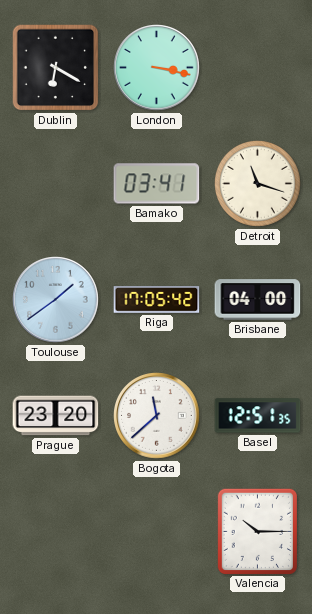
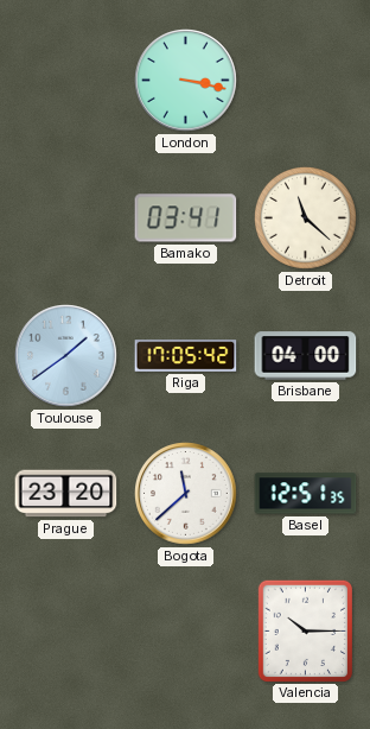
Dublin: 6:20 -> none
Detroit: 11:18 -> 11:22
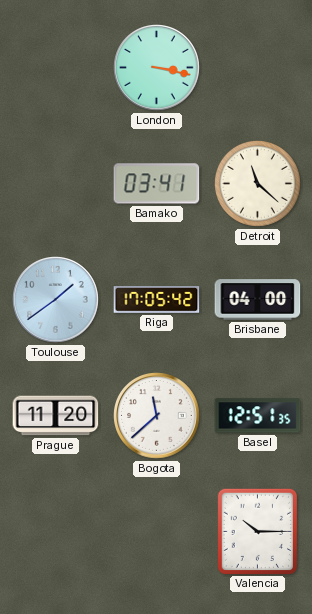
Prague: 23:20 -> 11:20
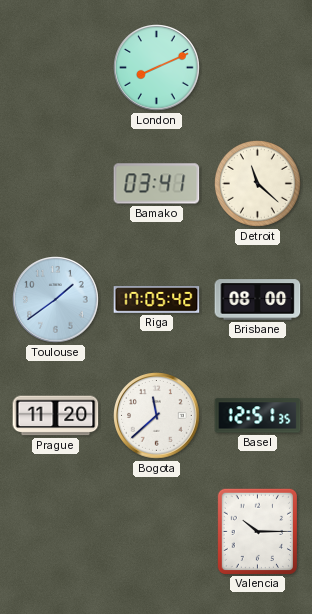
London: 3:17 -> 8:11
Brisbane: 04:00 -> 08:00
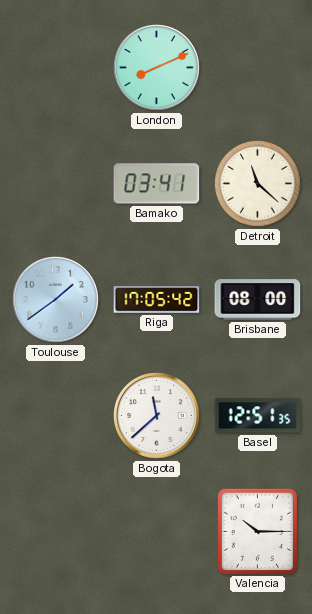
Prague: 11:20 -> none
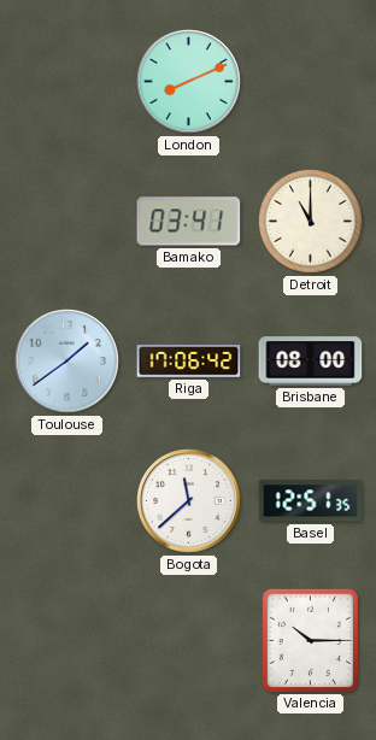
Detroit: 11:22 -> 11:00
Riga: 17:05 -> 17:06
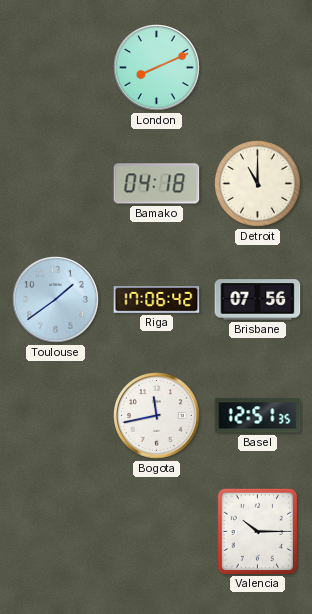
Bamako: 03:41 -> 04:18
Brisbane: 08:00 -> 07:56
Bogota: 11:38 -> 11:43
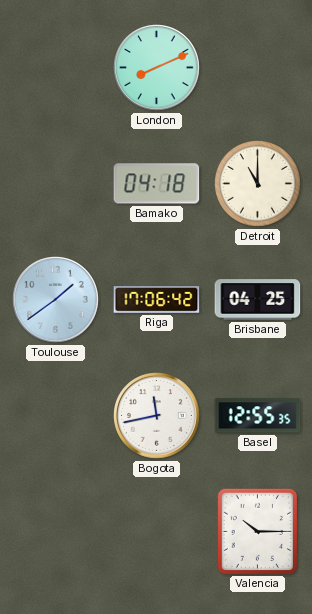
Brisbane: 07:56 -> 04:25
Basel: 12:51 -> 12:55
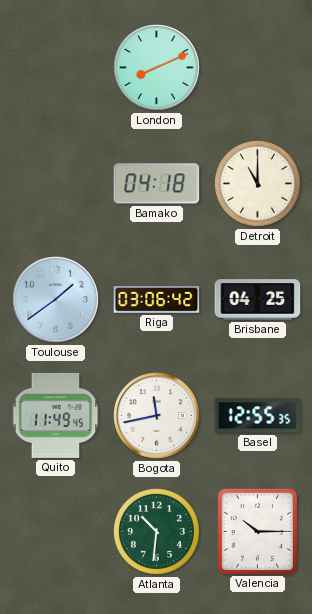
Riga: 17:06 -> 03:06
Quito: none -> 11:49
Atlanta: none -> 10:31
